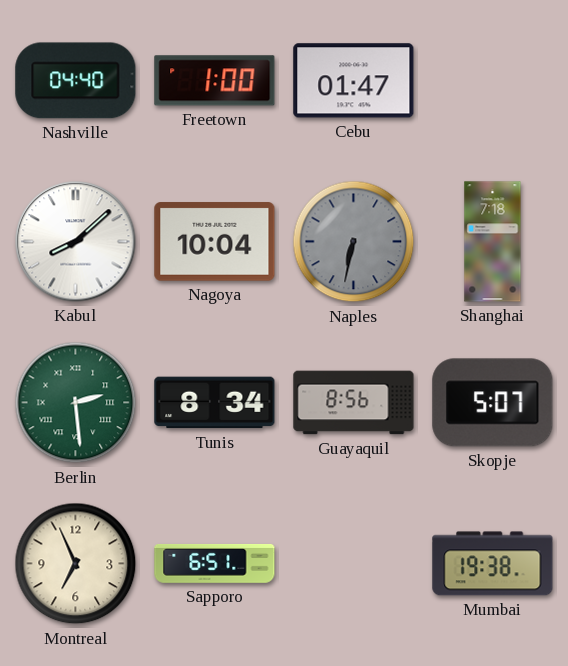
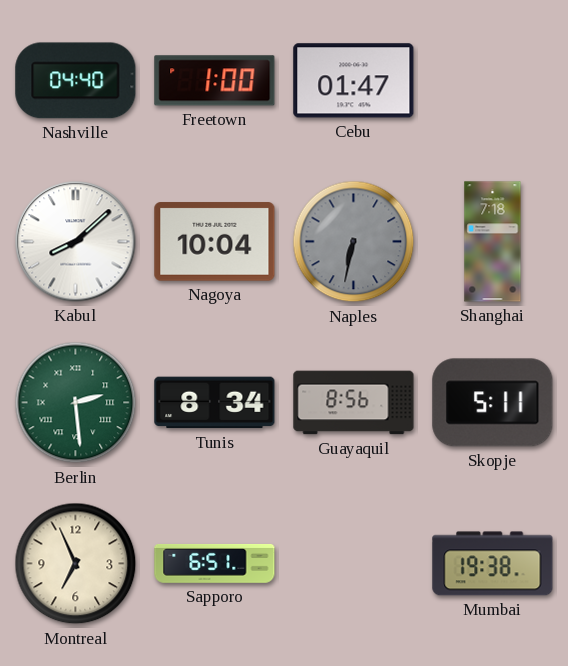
Skopje: 5:07 -> 5:11
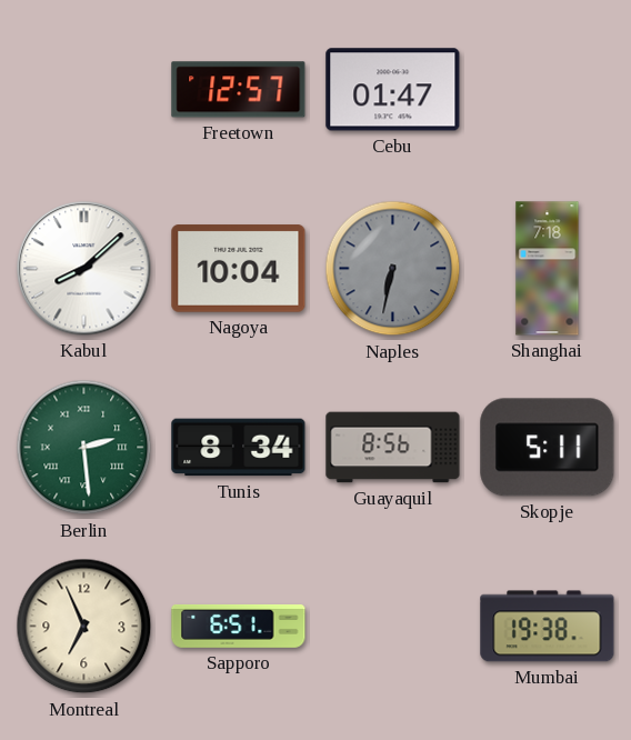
Nashville: 04:40 -> none
Freetown: 1:00 -> 12:57
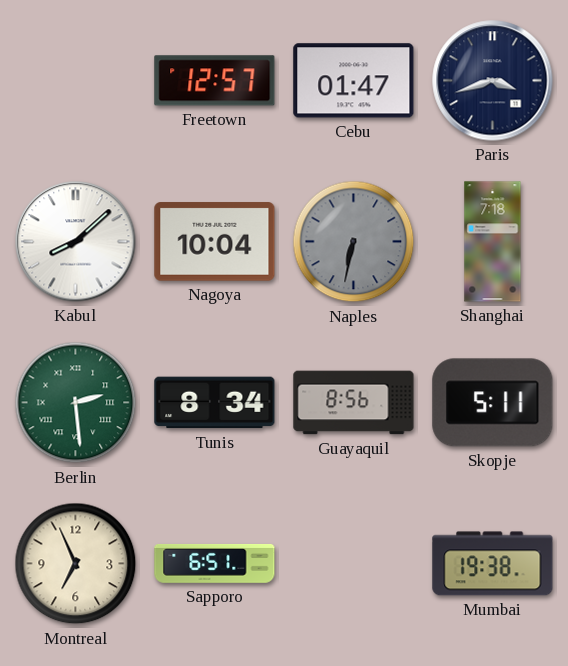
Paris: none -> 3:42
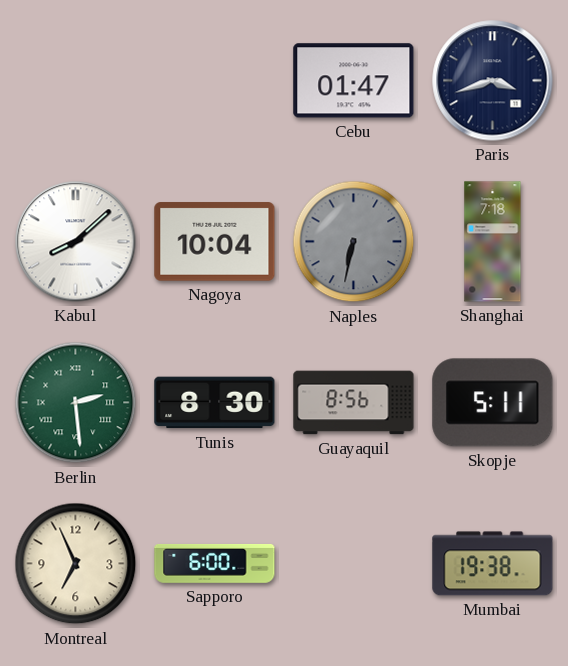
Freetown: 12:57 -> none
Tunis: 8:34 -> 8:30
Sapporo: 6:51 -> 6:00
